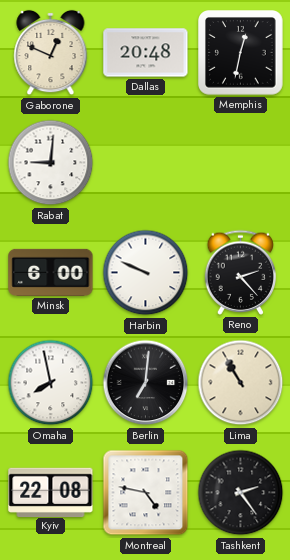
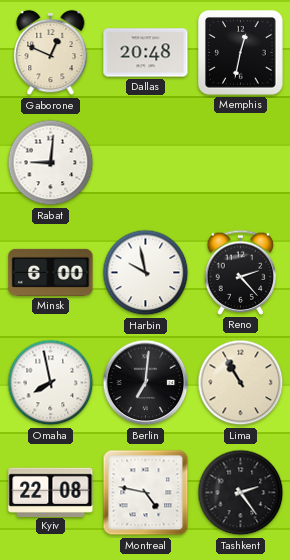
Harbin: 9:49 -> 9:58
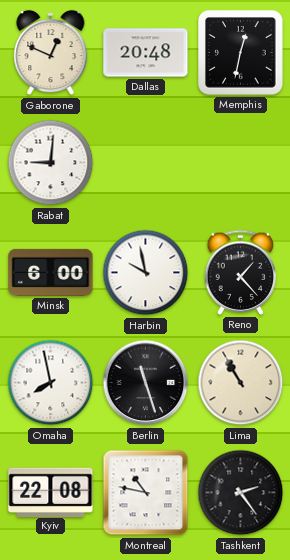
Reno: 2:23 -> 1:23
Berlin: 7:01 -> 11:27
Montreal: 4:47 -> 10:47
